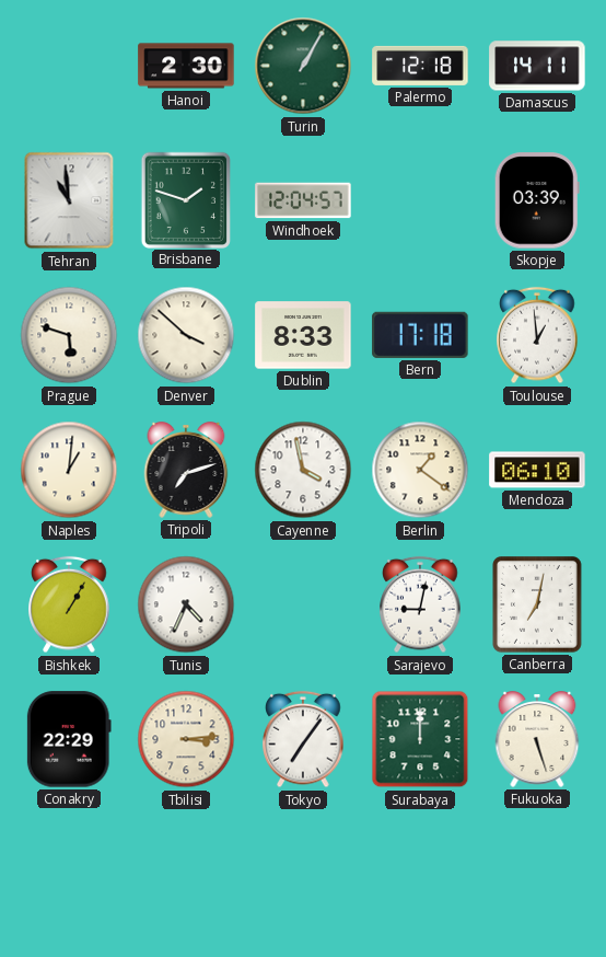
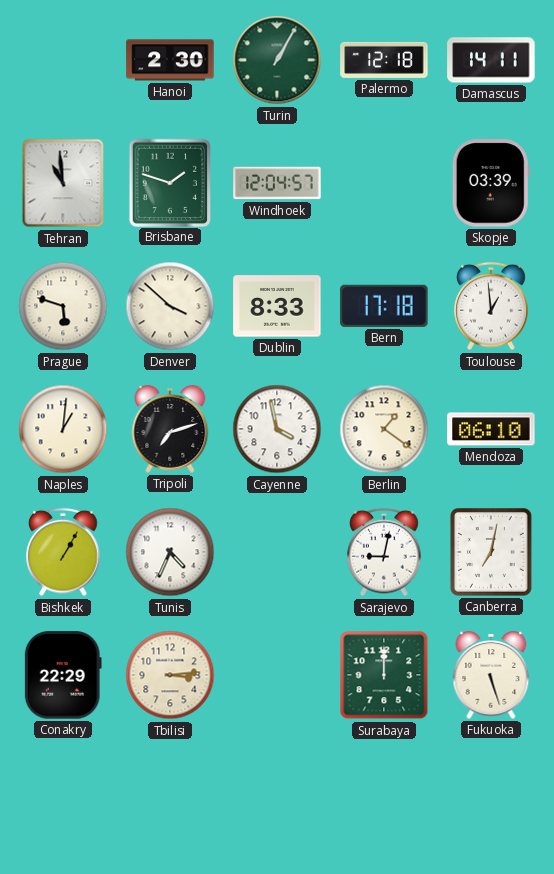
Tokyo: 7:06 -> none
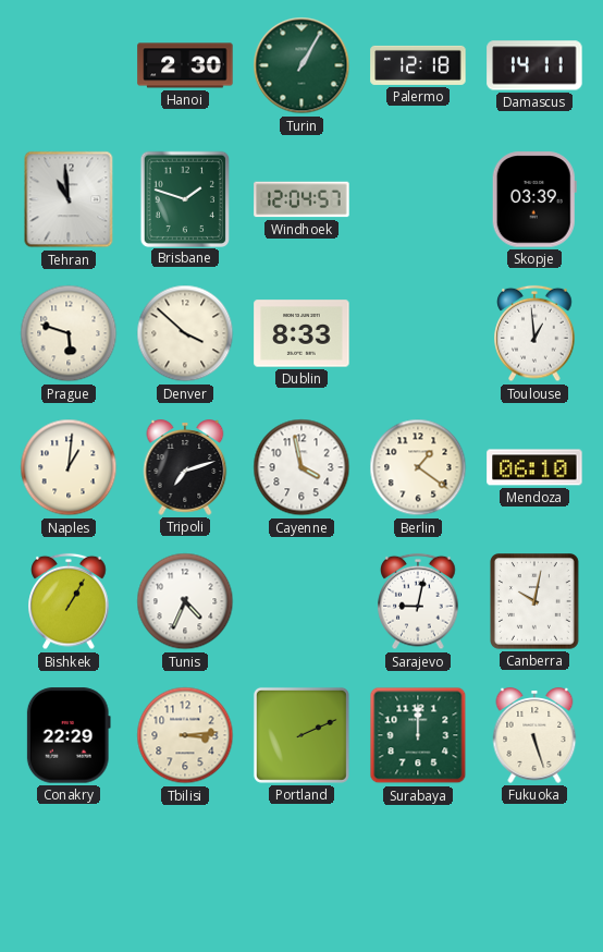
Bern: 17:18 -> none
Canberra: 7:02 -> 10:02
Portland: none -> 2:11
